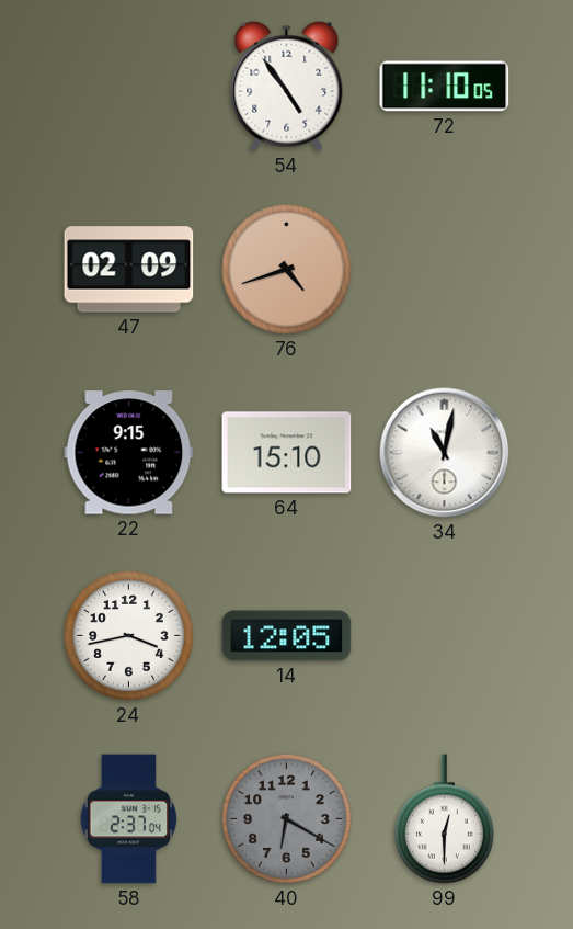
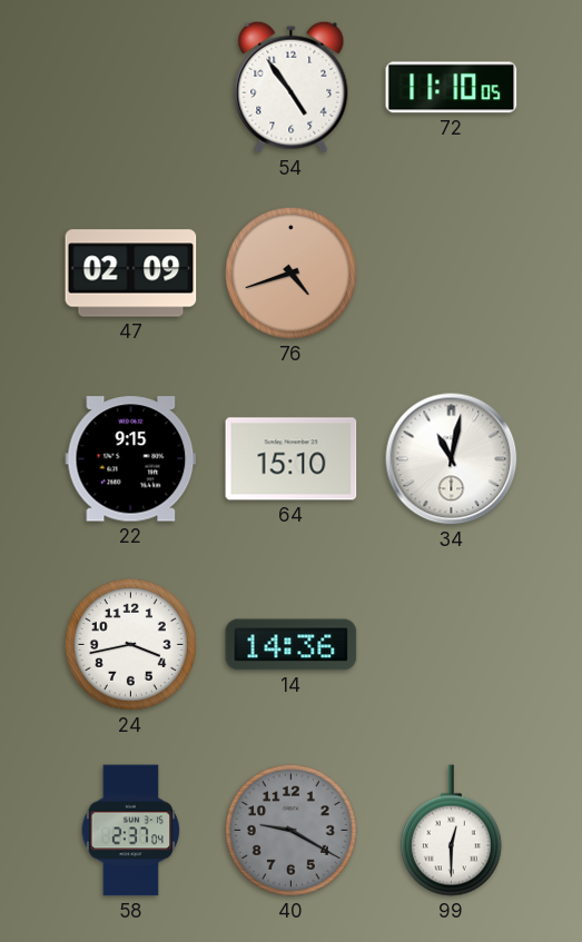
14: 12:05 -> 14:36
40: 6:20 -> 9:20
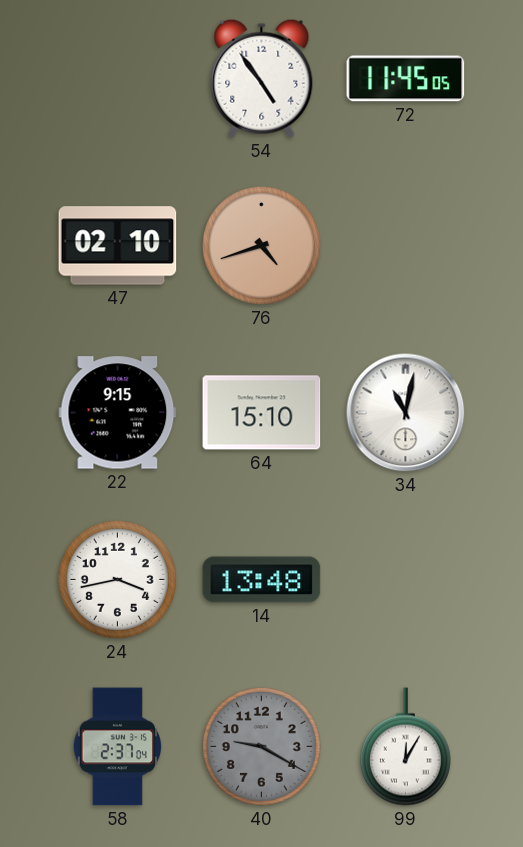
72: 11:10 -> 11:45
47: 02:09 -> 02:10
14: 14:36 -> 13:48
99: 12:30 -> 12:05
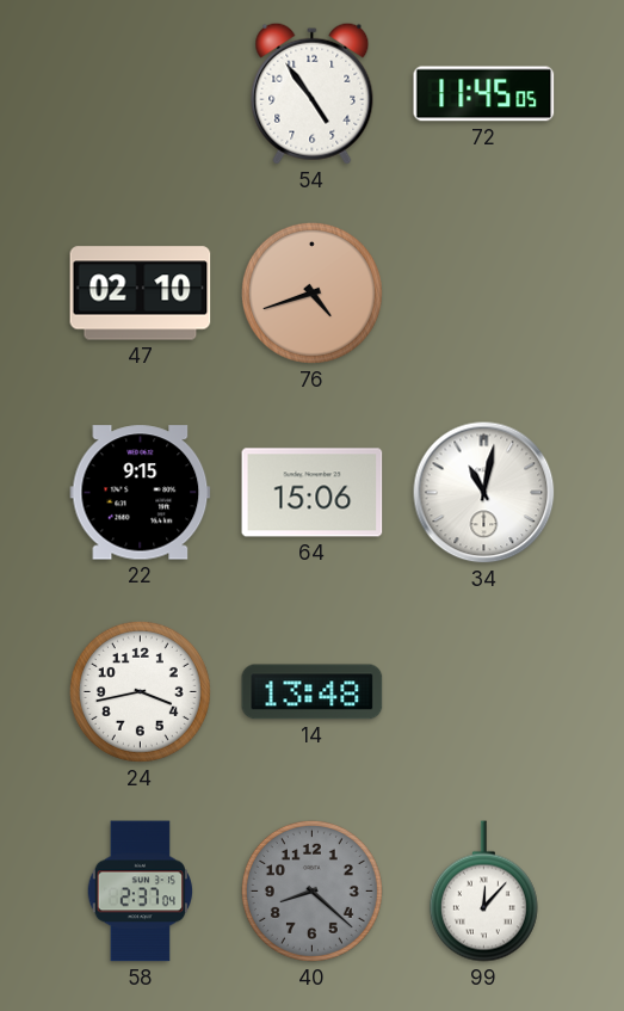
64: 15:10 -> 15:06
40: 9:20 -> 8:22
99: 12:05 -> 12:07
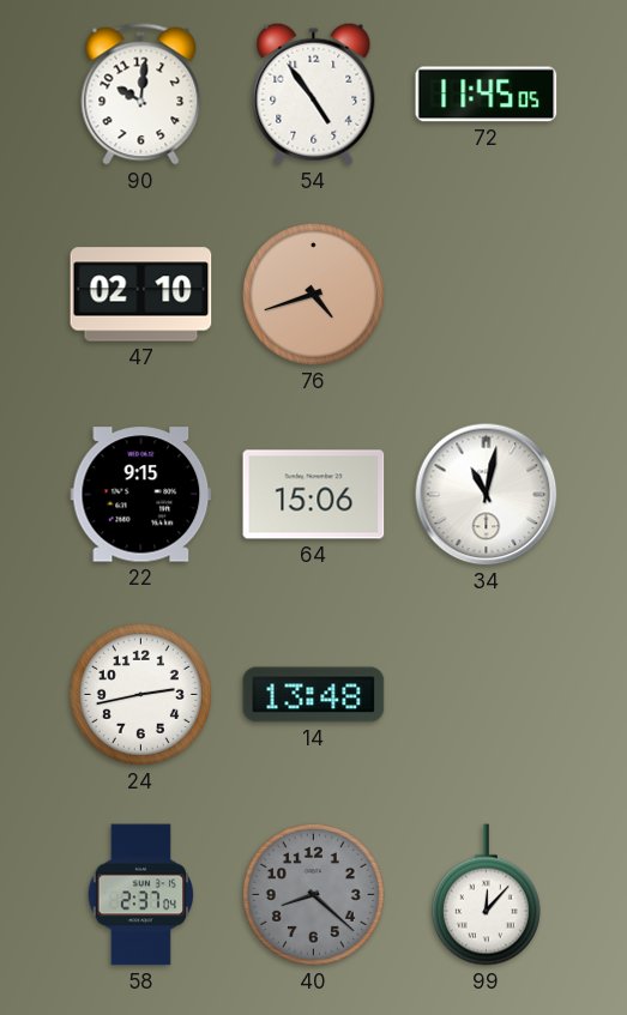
90: none -> 10:01
24: 3:43 -> 2:43
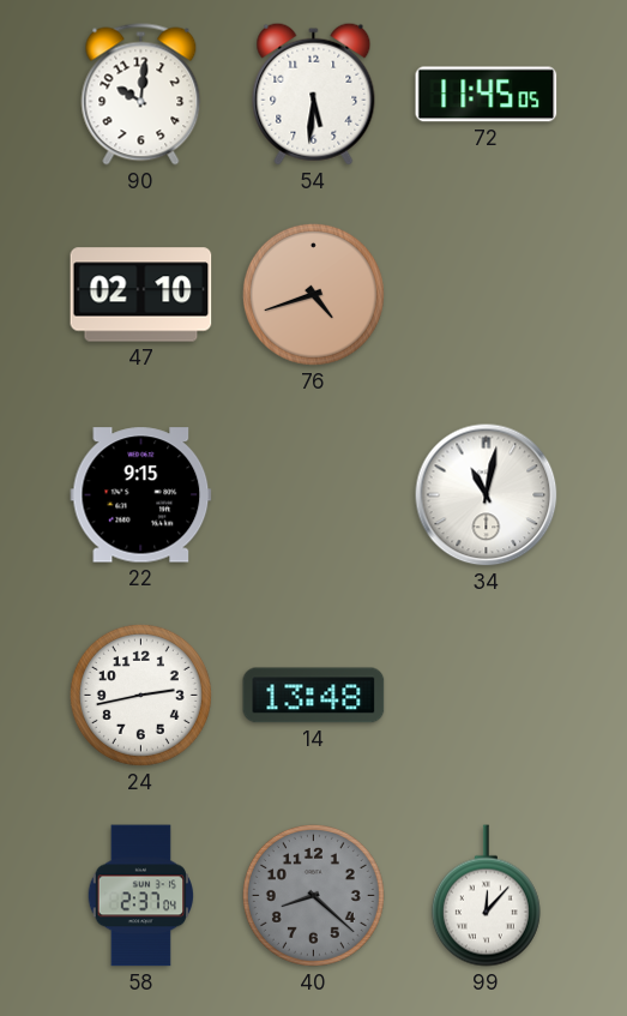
54: 4:54 -> 5:31
64: 15:06 -> none
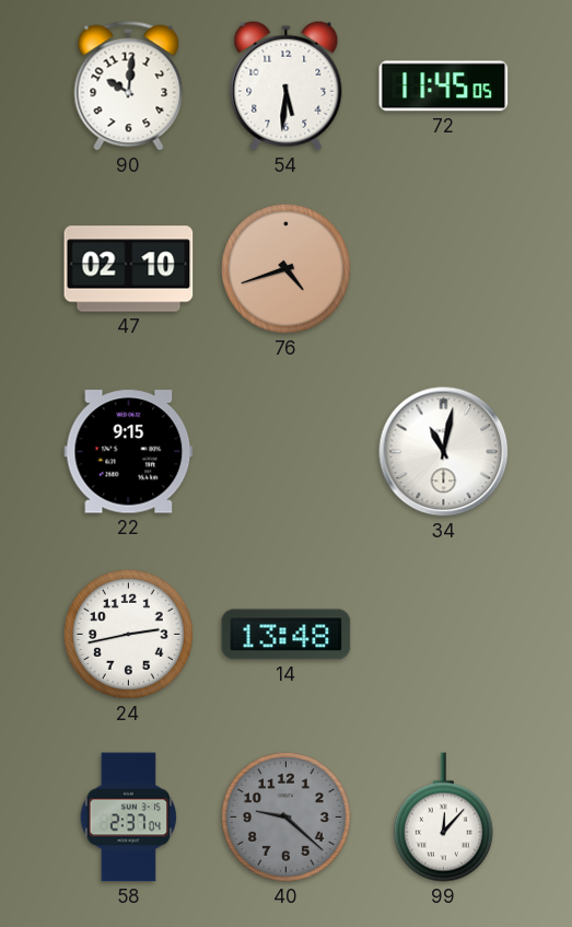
40: 8:22 -> 9:22
